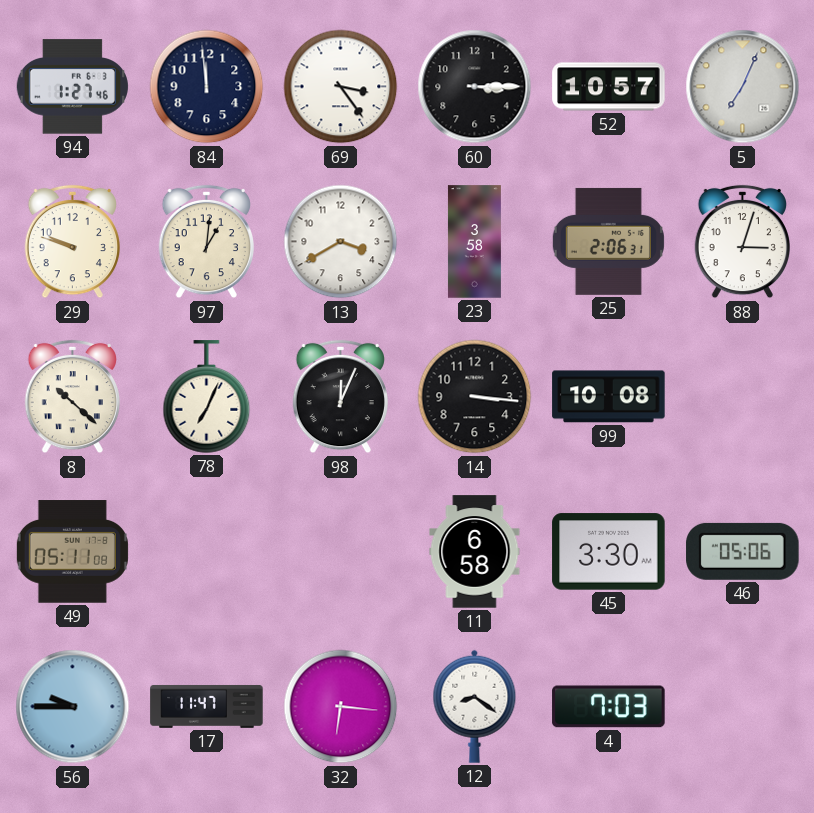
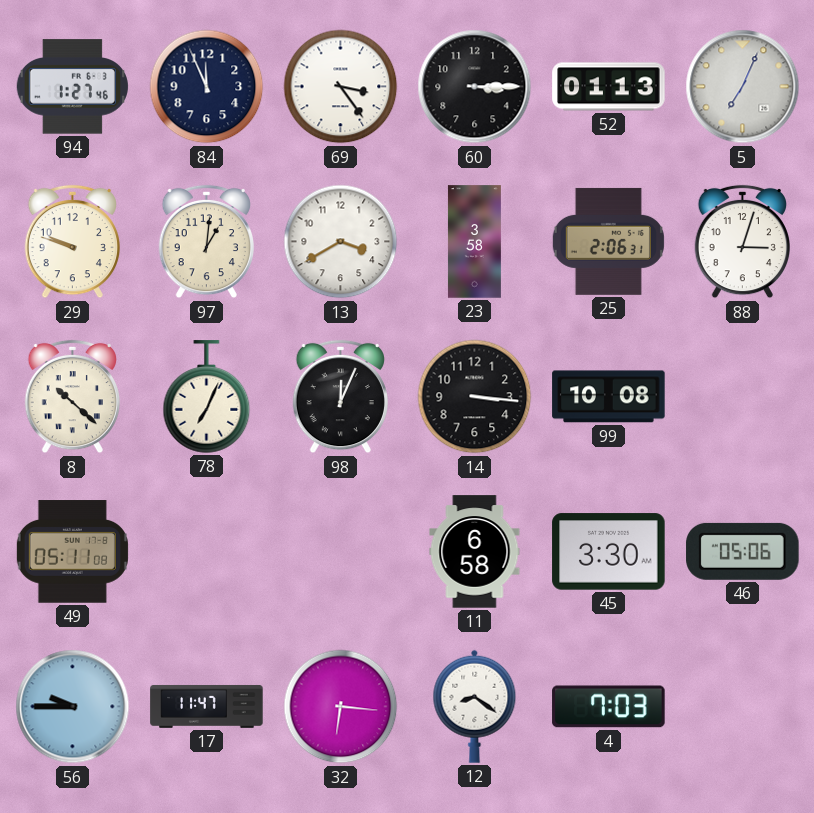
84: 11:59 -> 11:56
52: 10:57 -> 01:13
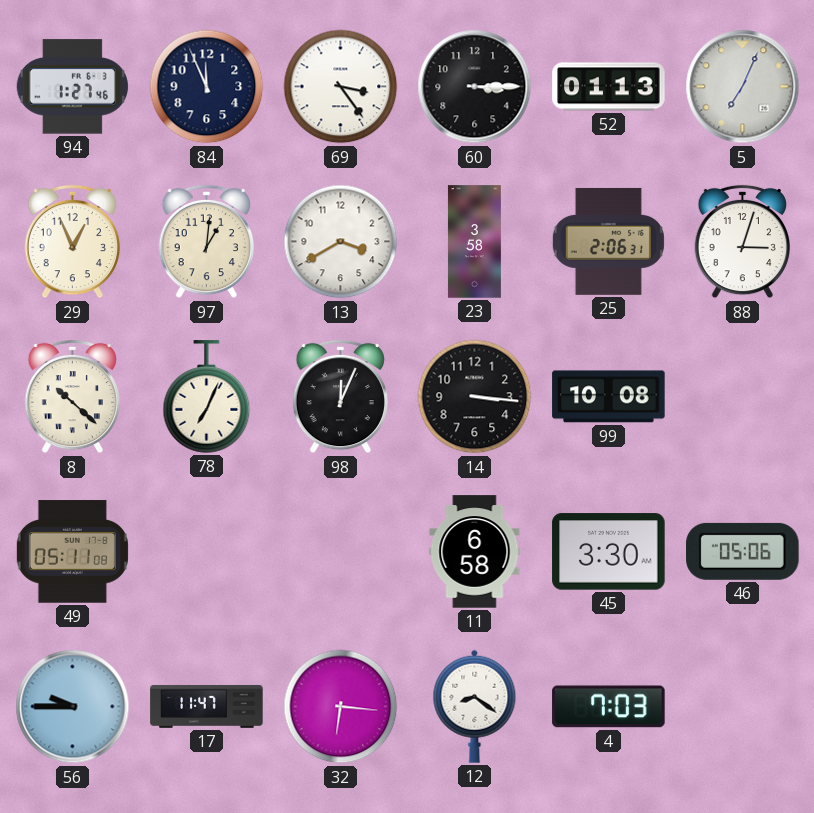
29: 9:48 -> 12:56
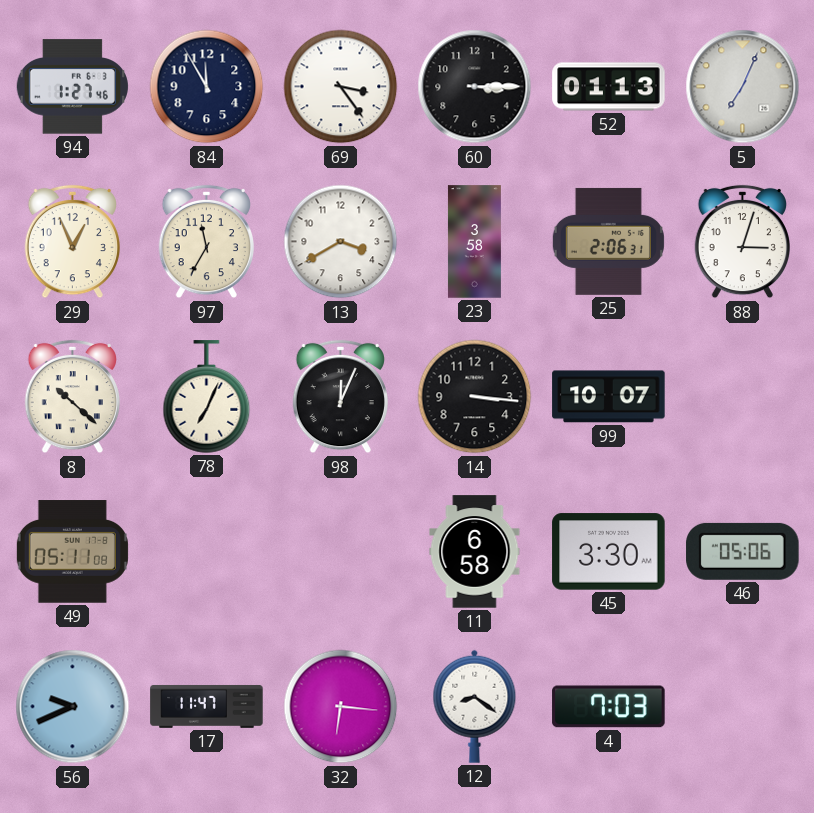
84: 11:56 -> 11:55
97: 1:01 -> 11:35
99: 10:08 -> 10:07
56: 9:45 -> 9:41
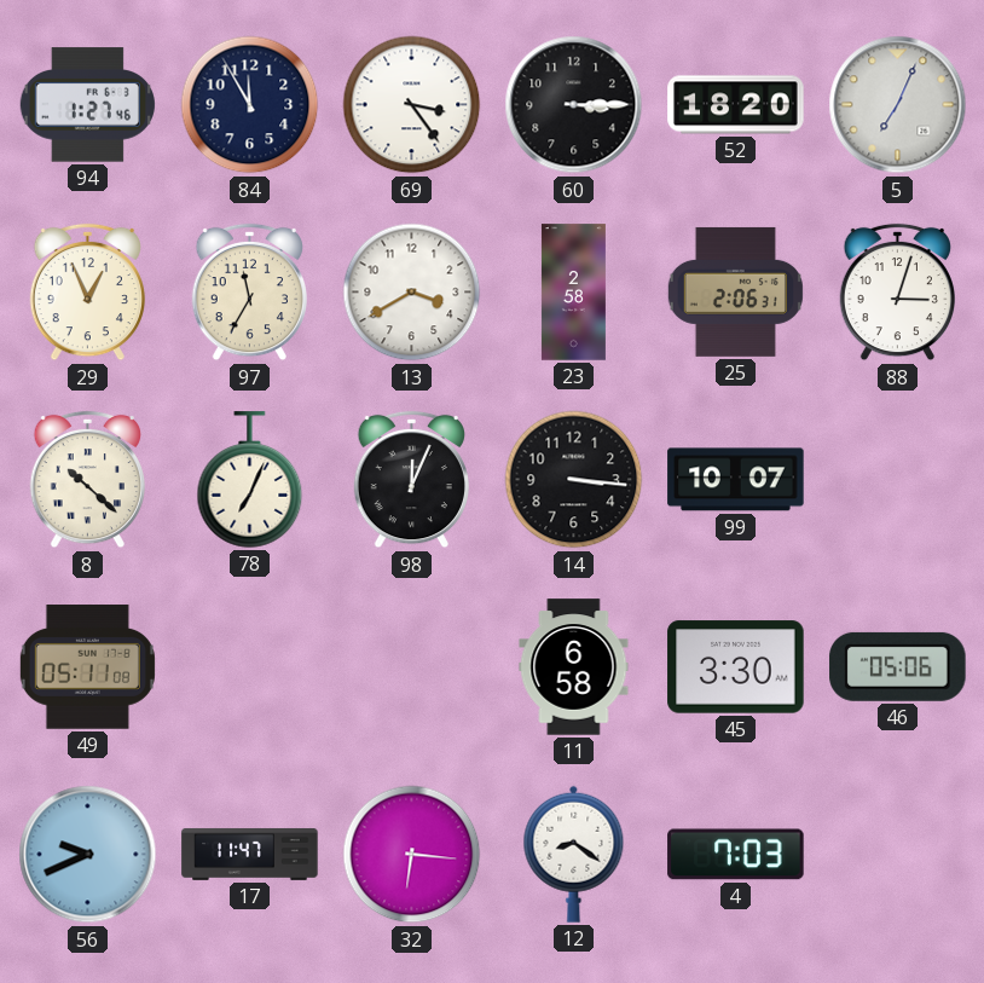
52: 01:13 -> 18:20
23: 3:58 -> 2:58
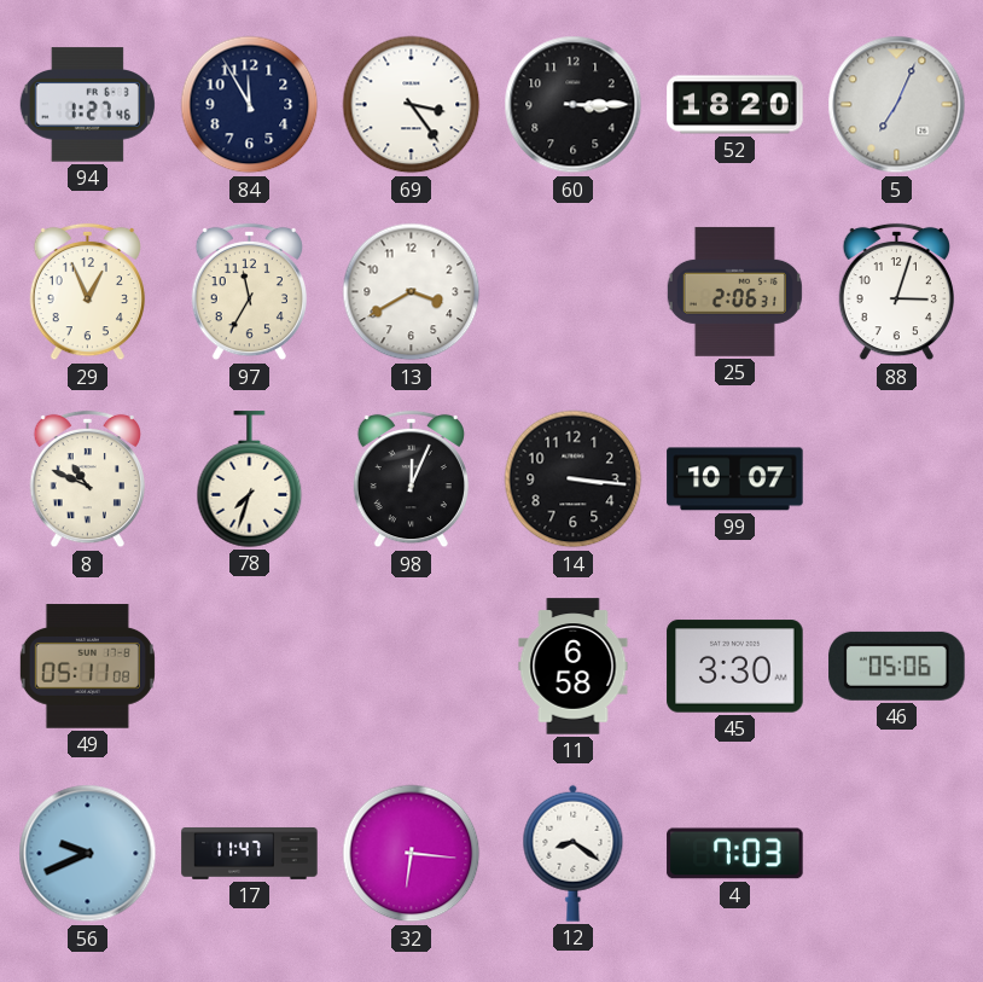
23: 2:58 -> none
8: 10:22 -> 10:49
78: 7:04 -> 7:33
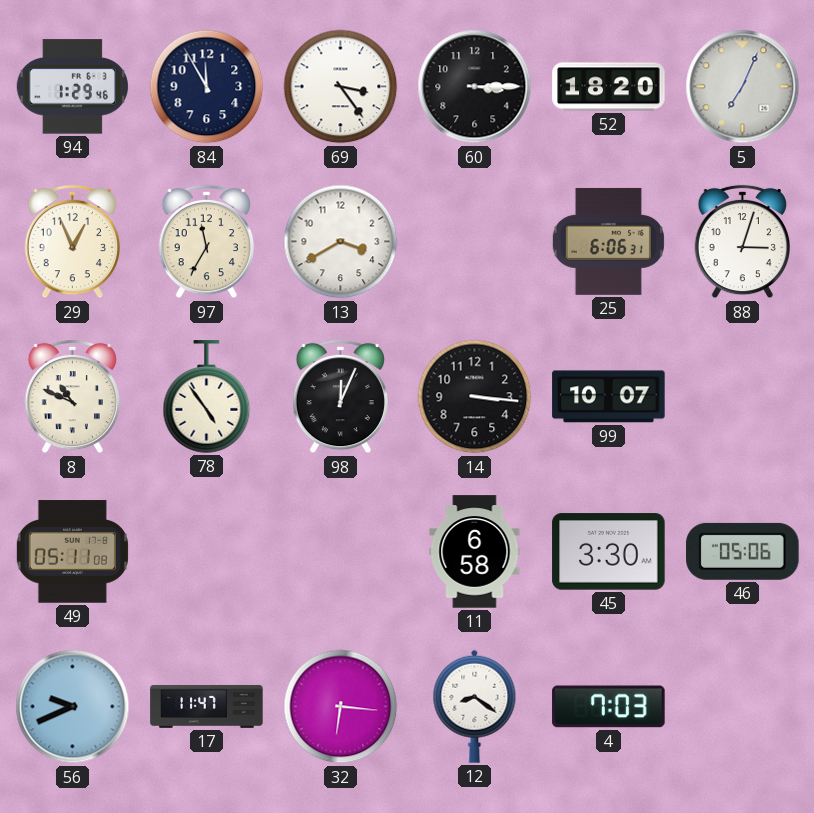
94: 1:27 -> 1:29
25: 2:06 -> 6:06
78: 7:33 -> 4:54
